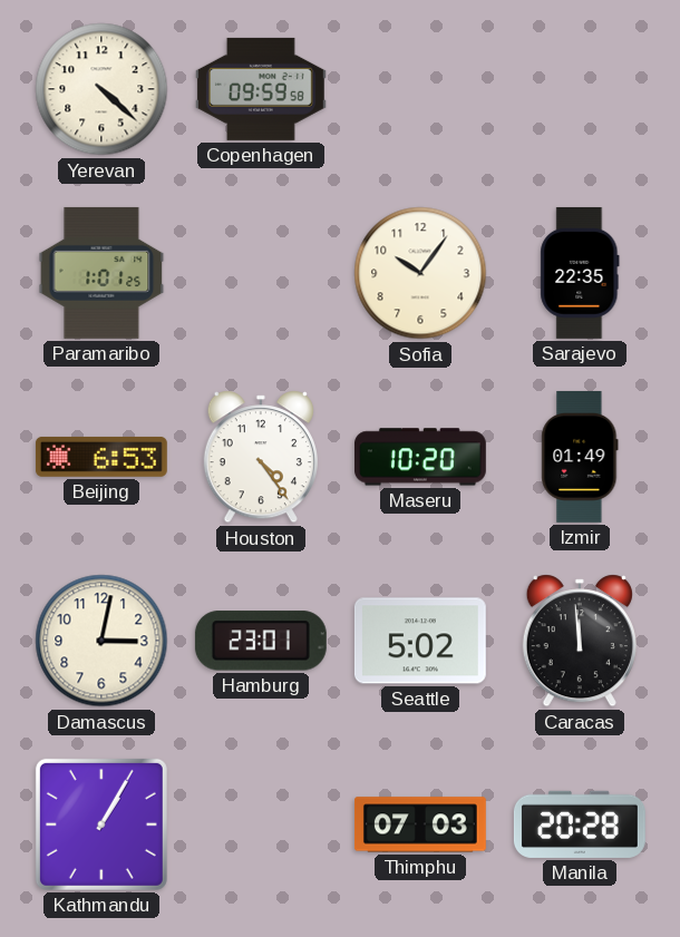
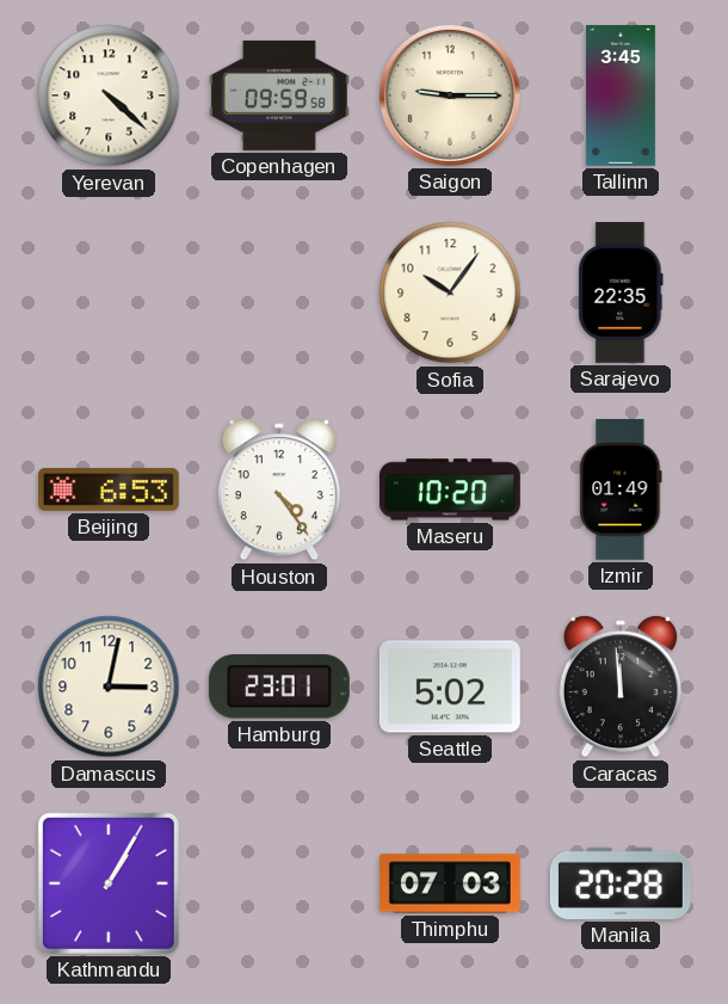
Saigon: none -> 9:15
Tallinn: none -> 3:45
Paramaribo: 1:01 -> none
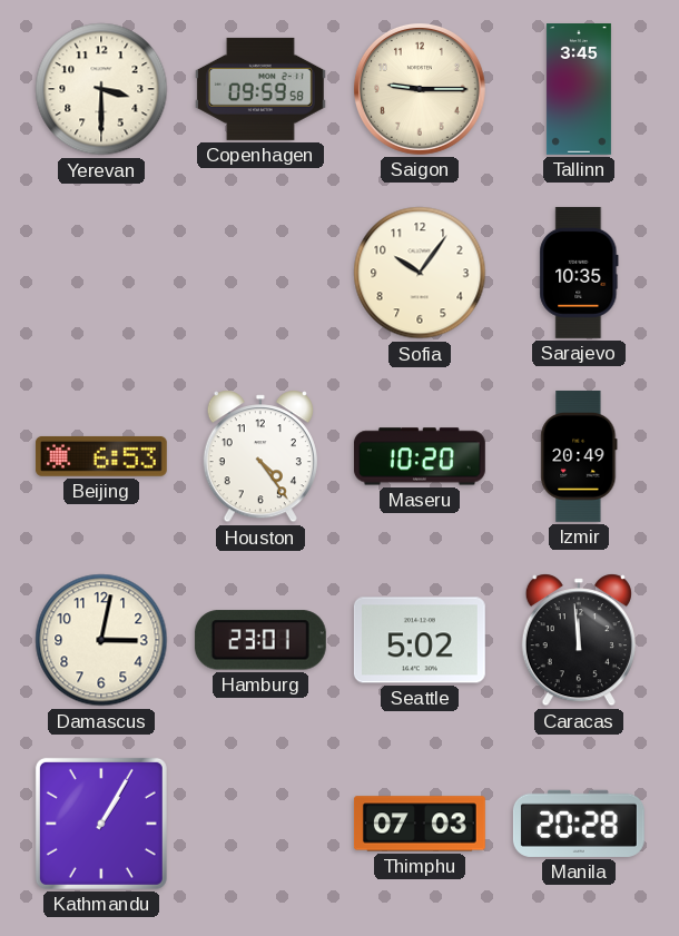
Yerevan: 4:22 -> 3:30
Sarajevo: 22:35 -> 10:35
Izmir: 01:49 -> 20:49
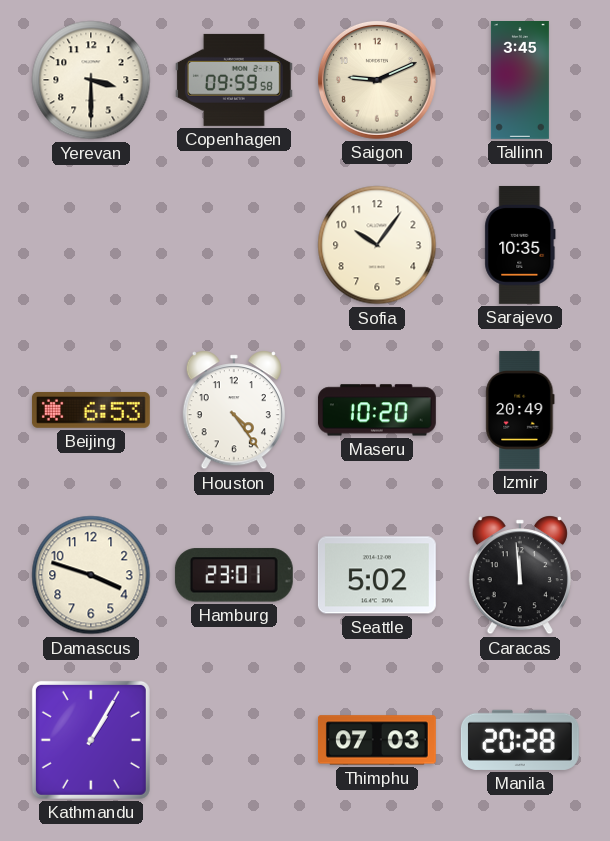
Saigon: 9:15 -> 9:11
Damascus: 3:02 -> 3:48
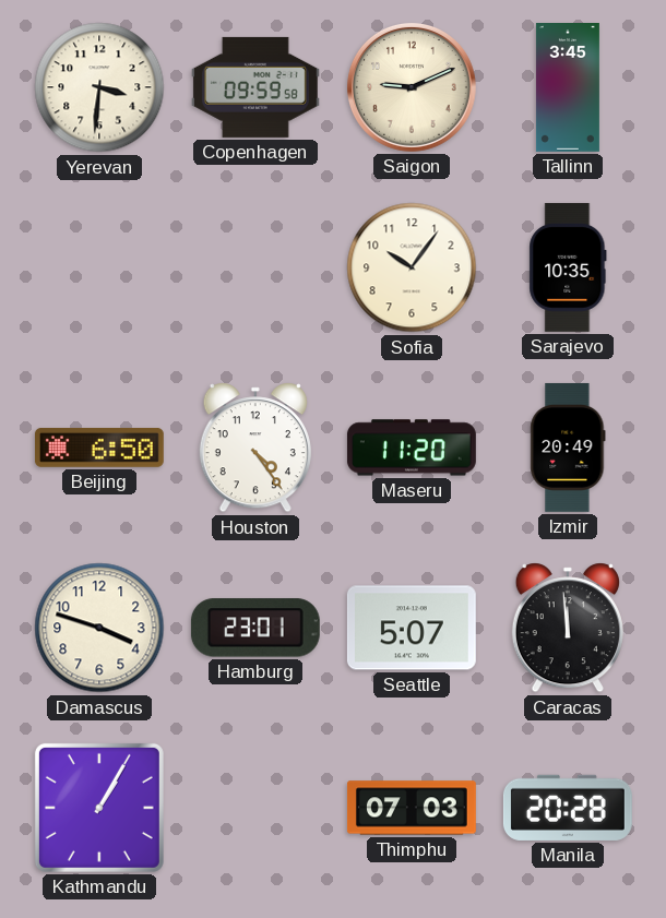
Yerevan: 3:30 -> 3:31
Beijing: 6:53 -> 6:50
Maseru: 10:20 -> 11:20
Seattle: 5:02 -> 5:07
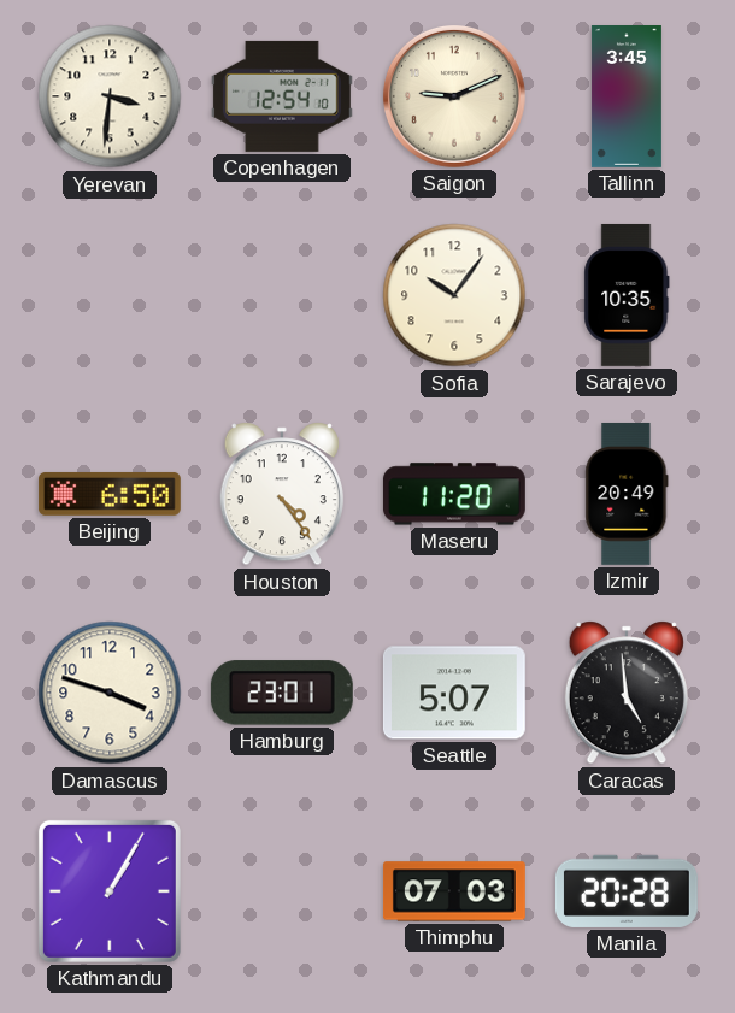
Copenhagen: 09:59 -> 12:54
Caracas: 11:59 -> 4:59
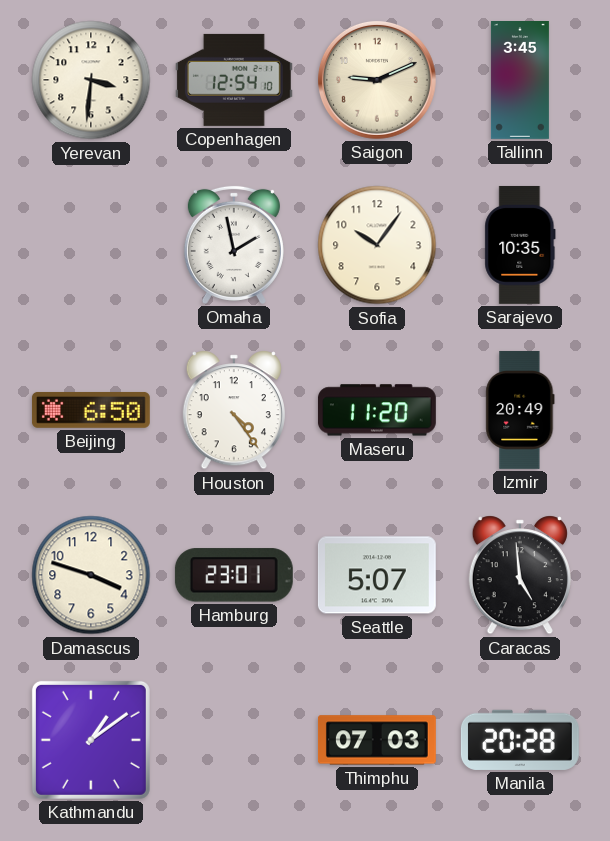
Omaha: none -> 1:58
Kathmandu: 1:05 -> 1:09
